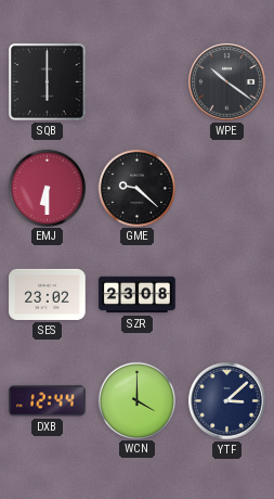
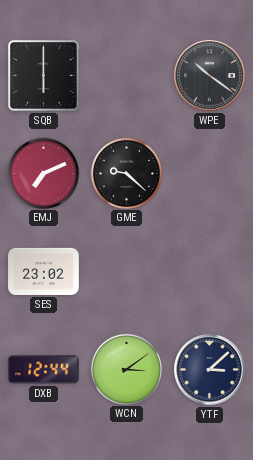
EMJ: 6:30 -> 7:11
SZR: 23:08 -> none
WCN: 4:00 -> 3:09
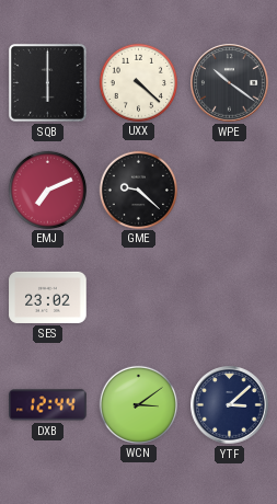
UXX: none -> 4:22
